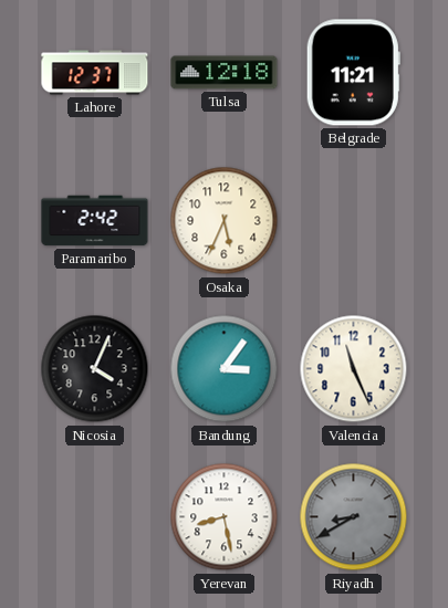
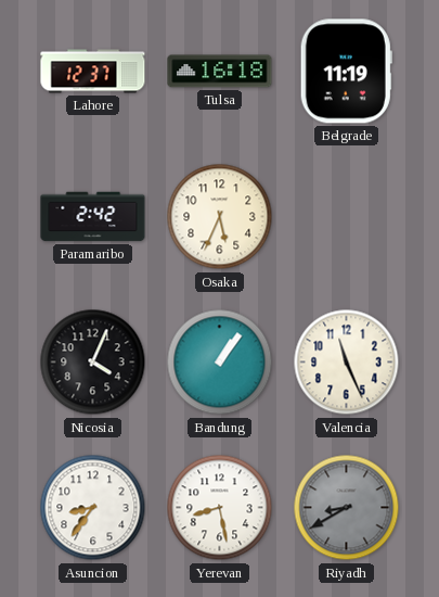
Tulsa: 12:18 -> 16:18
Belgrade: 11:21 -> 11:19
Bandung: 3:06 -> 1:06
Asuncion: none -> 8:36
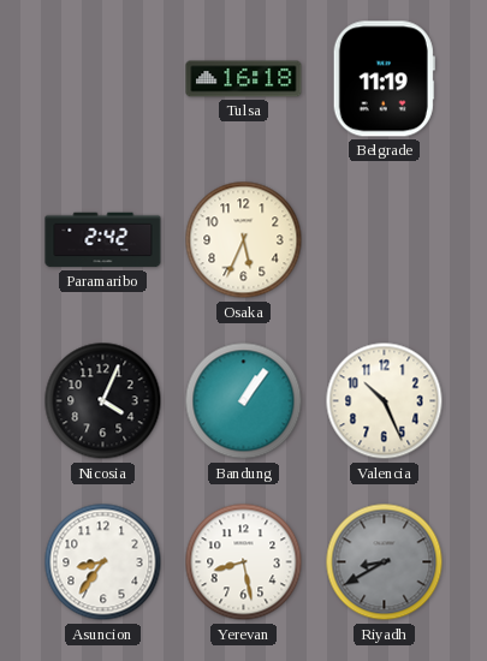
Lahore: 12:37 -> none
Valencia: 11:26 -> 10:26
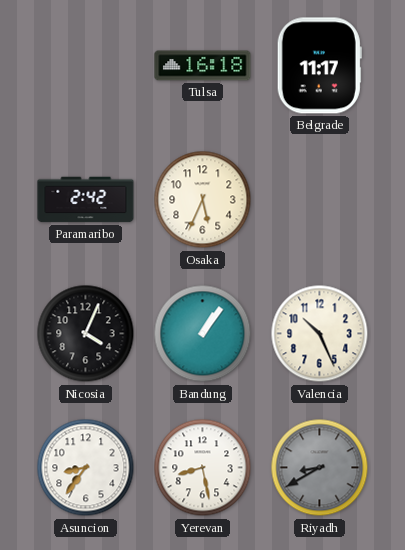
Belgrade: 11:19 -> 11:17
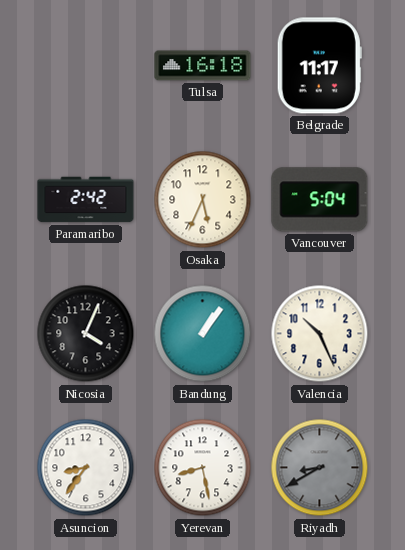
Vancouver: none -> 5:04
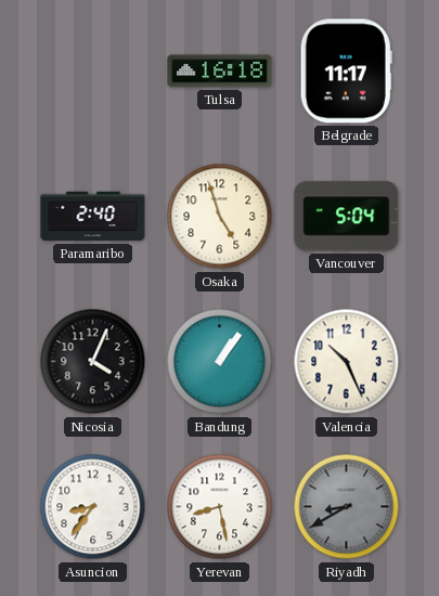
Paramaribo: 2:42 -> 2:40
Osaka: 5:34 -> 4:57
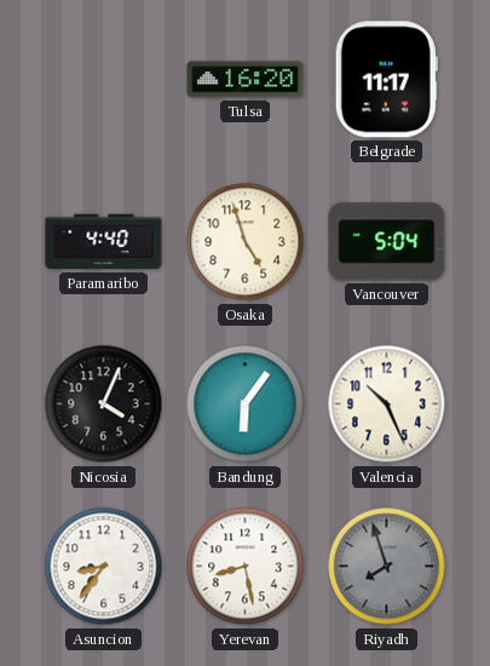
Tulsa: 16:18 -> 16:20
Paramaribo: 2:40 -> 4:40
Bandung: 1:06 -> 6:06
Riyadh: 8:40 -> 7:57
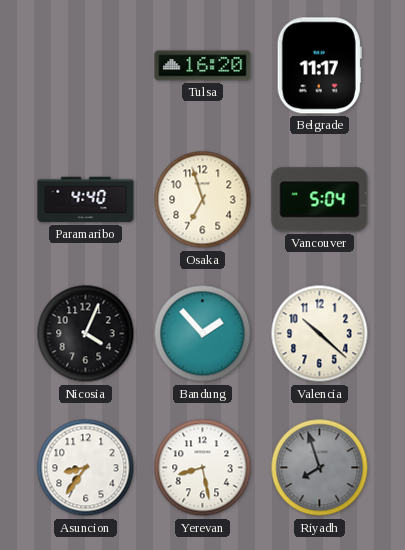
Osaka: 4:57 -> 6:57
Bandung: 6:06 -> 1:53
Valencia: 10:26 -> 10:22
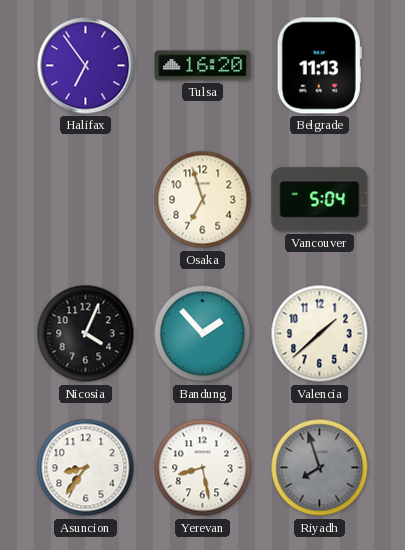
Halifax: none -> 6:54
Belgrade: 11:17 -> 11:13
Paramaribo: 4:40 -> none
Valencia: 10:22 -> 1:38
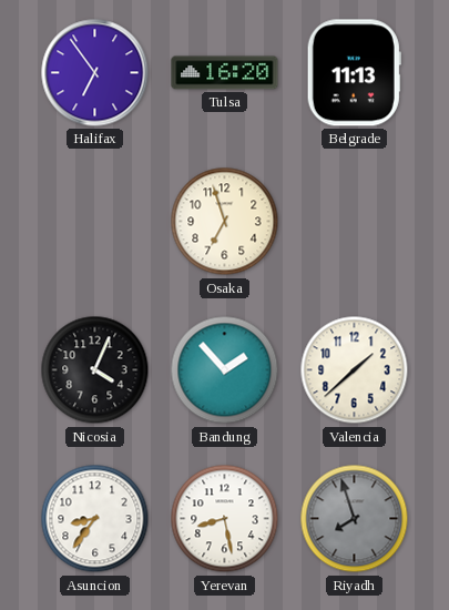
Vancouver: 5:04 -> none
